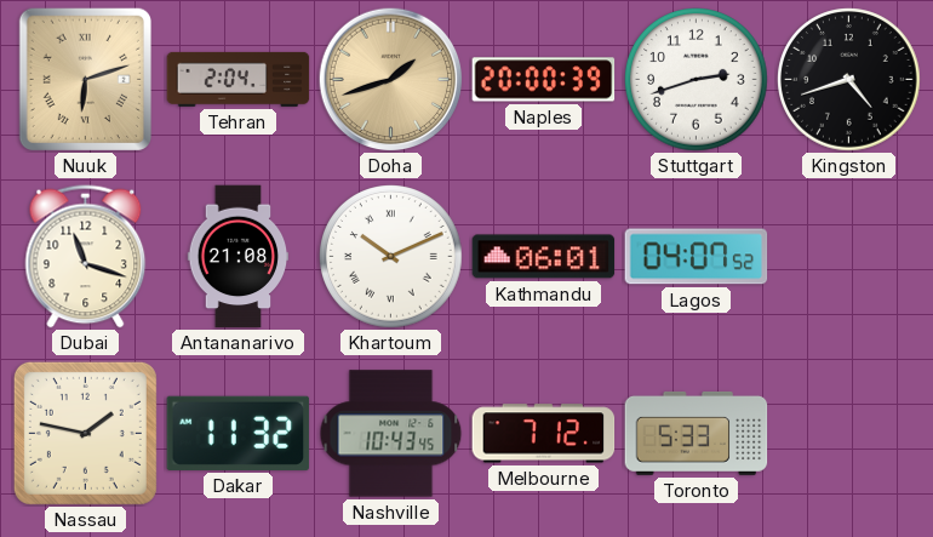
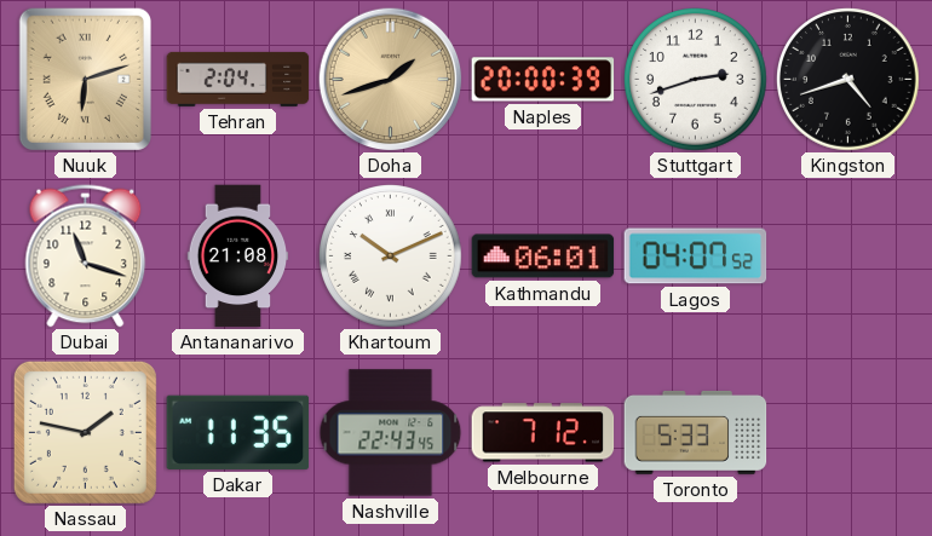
Dakar: 11:32 -> 11:35
Nashville: 10:43 -> 22:43
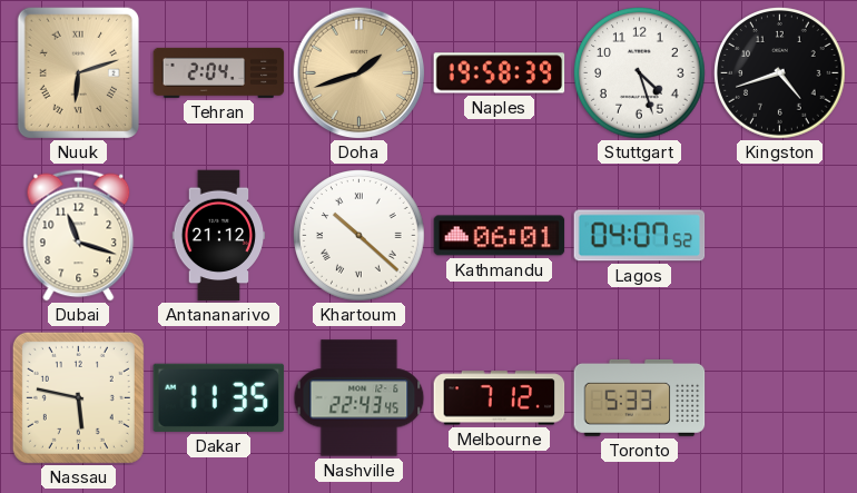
Naples: 20:00 -> 19:58
Stuttgart: 2:42 -> 4:27
Antananarivo: 21:08 -> 21:12
Khartoum: 10:11 -> 10:22
Nassau: 1:47 -> 5:47
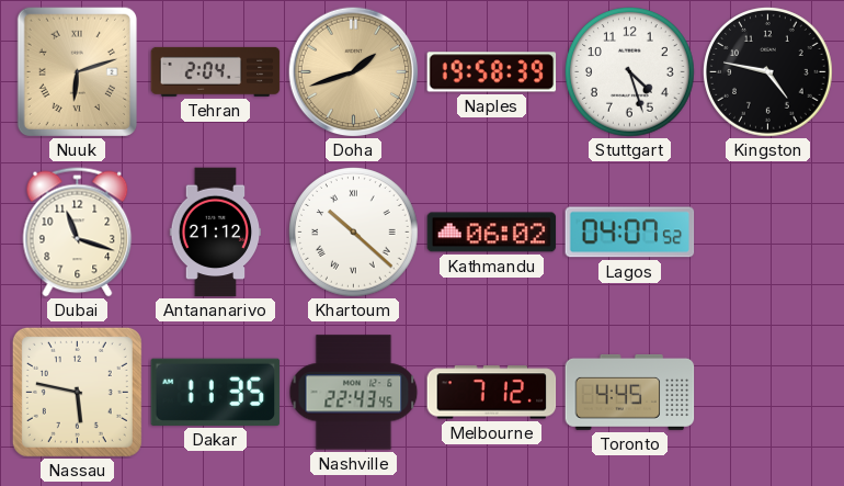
Kingston: 4:42 -> 4:47
Kathmandu: 06:01 -> 06:02
Toronto: 5:33 -> 4:45
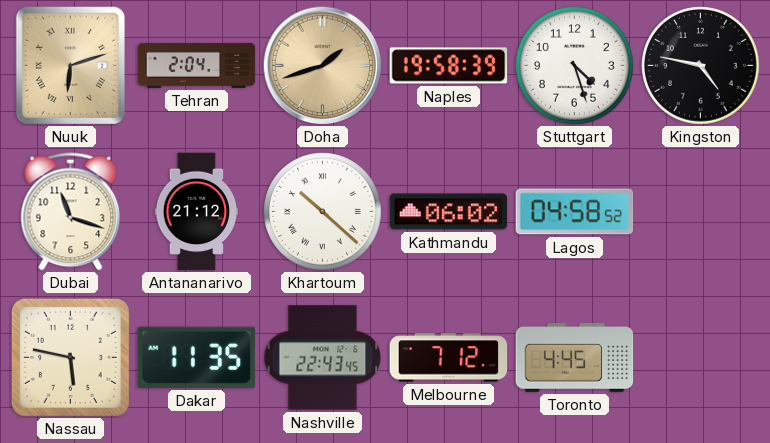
Lagos: 04:07 -> 04:58
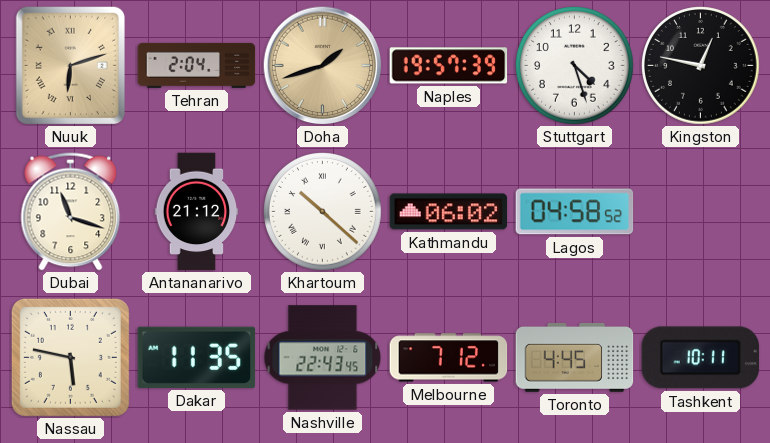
Naples: 19:58 -> 19:57
Kingston: 4:47 -> 12:47
Tashkent: none -> 10:11
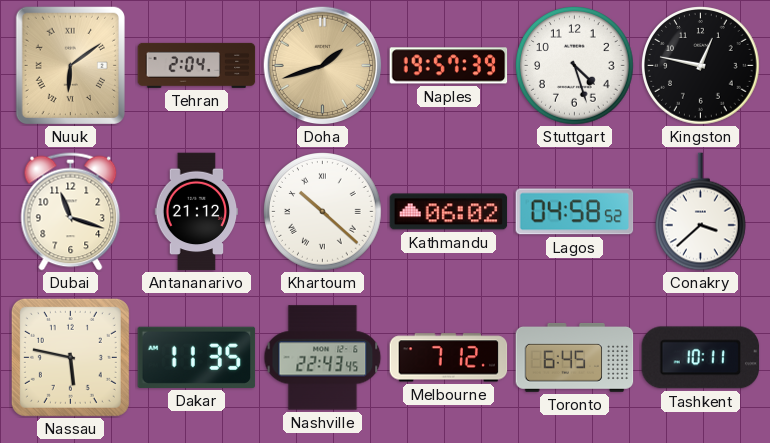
Nuuk: 6:12 -> 6:09
Conakry: none -> 3:38
Toronto: 4:45 -> 6:45
